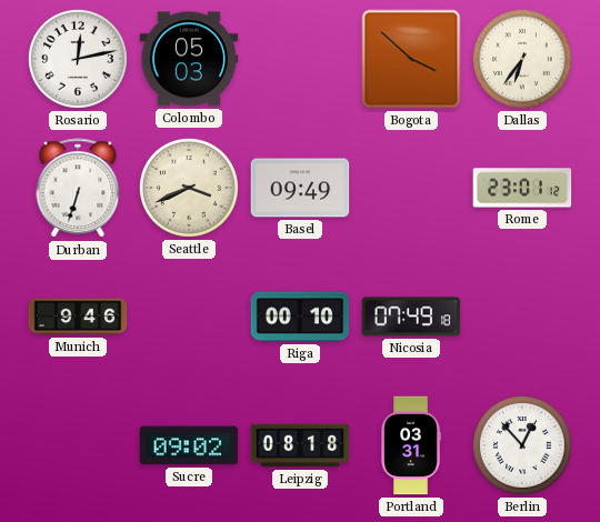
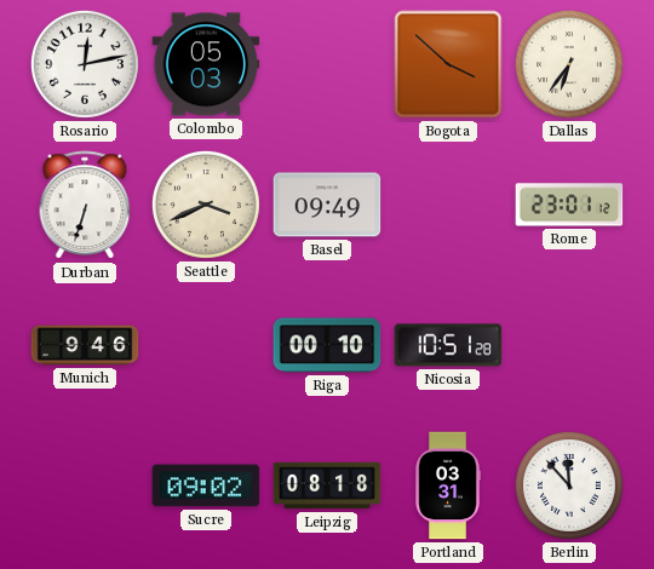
Nicosia: 07:49 -> 10:51
Berlin: 12:53 -> 11:53
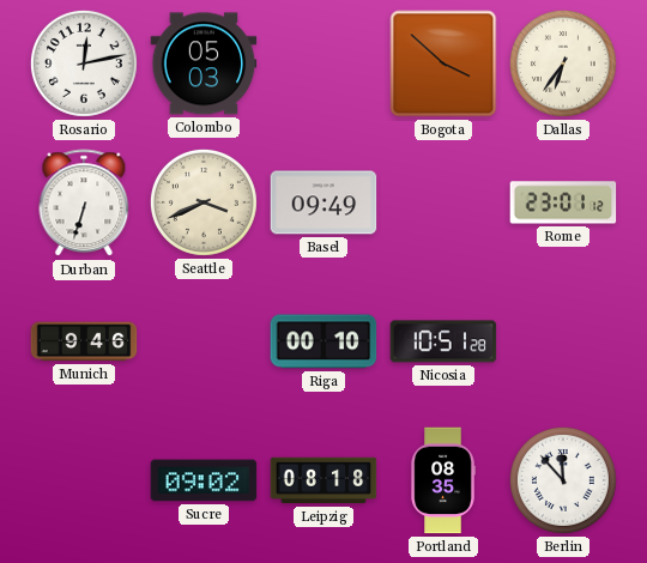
Portland: 03:31 -> 08:35
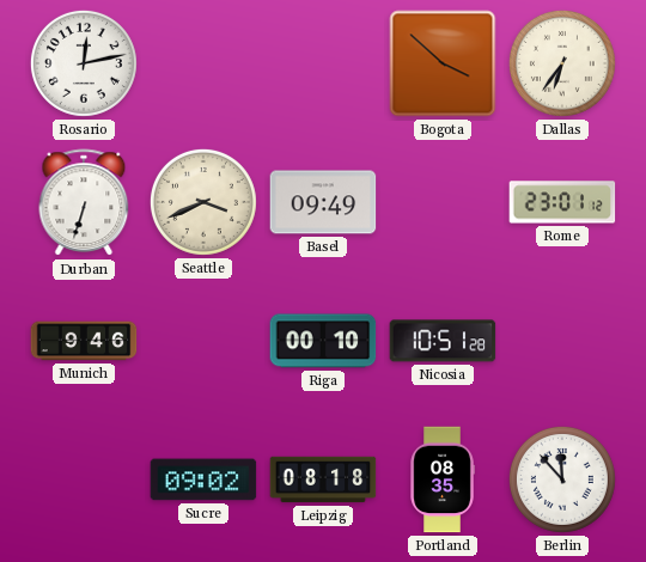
Colombo: 05:03 -> none
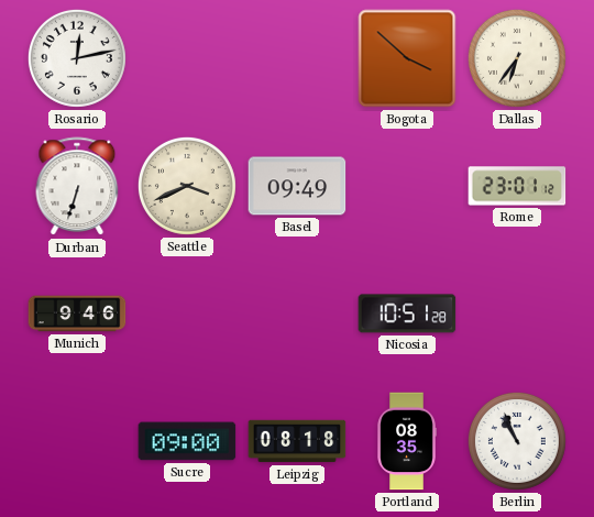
Riga: 00:10 -> none
Sucre: 09:02 -> 09:00
Berlin: 11:53 -> 10:56
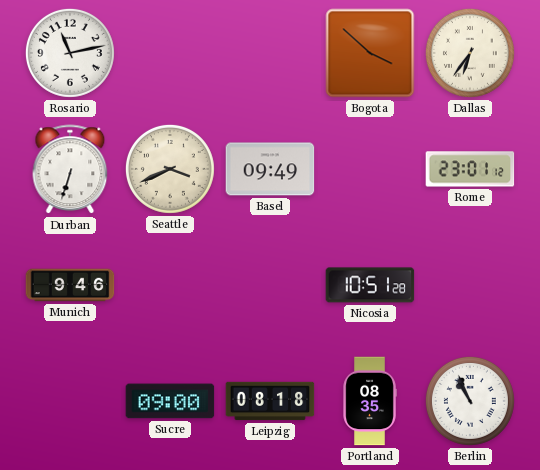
Rosario: 12:13 -> 11:13
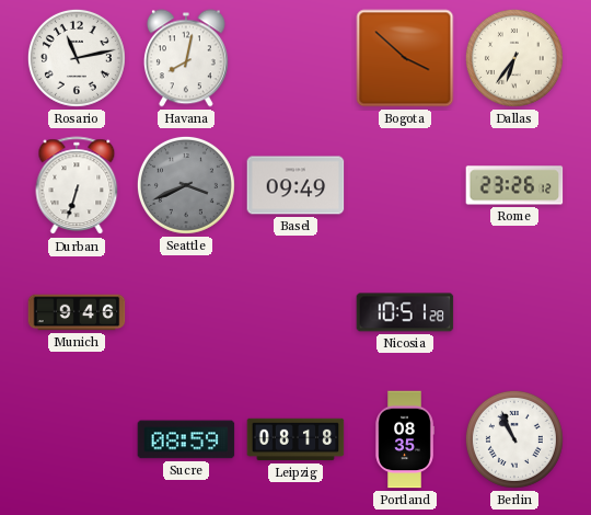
Havana: none -> 8:02
Seattle dial: cream -> grey
Rome: 23:01 -> 23:26
Sucre: 09:00 -> 08:59
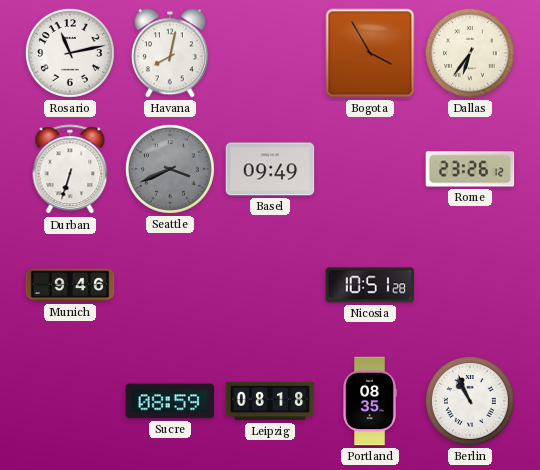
Bogota: 3:52 -> 3:55
